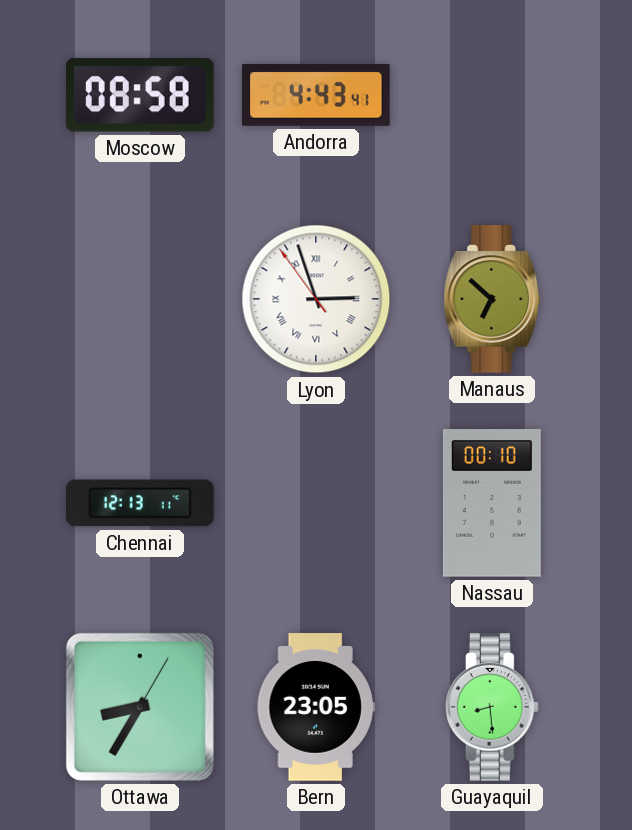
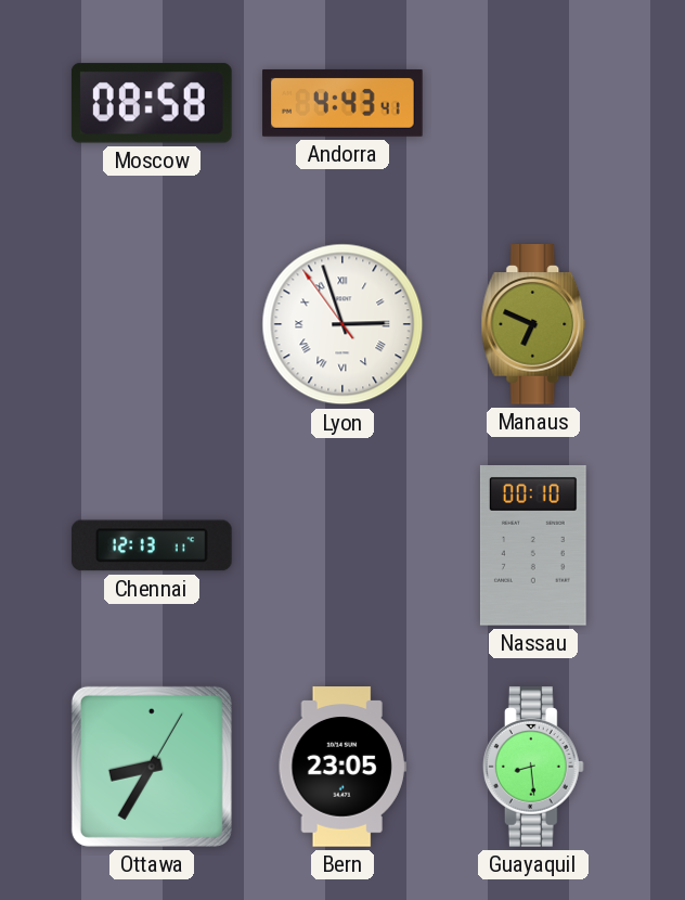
Manaus: 6:52 -> 6:49
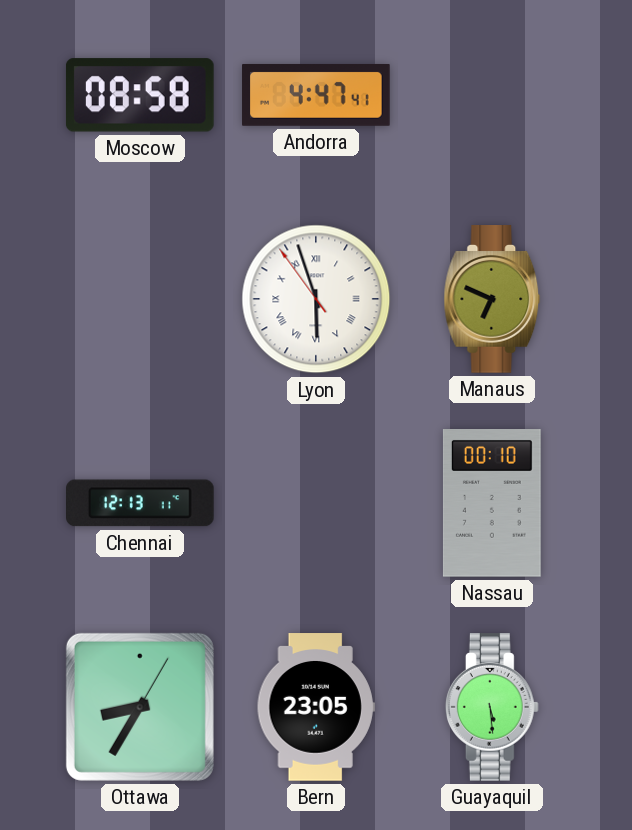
Andorra: 4:43 -> 4:47
Lyon: 2:56 -> 5:56
Guayaquil: 8:29 -> 5:29
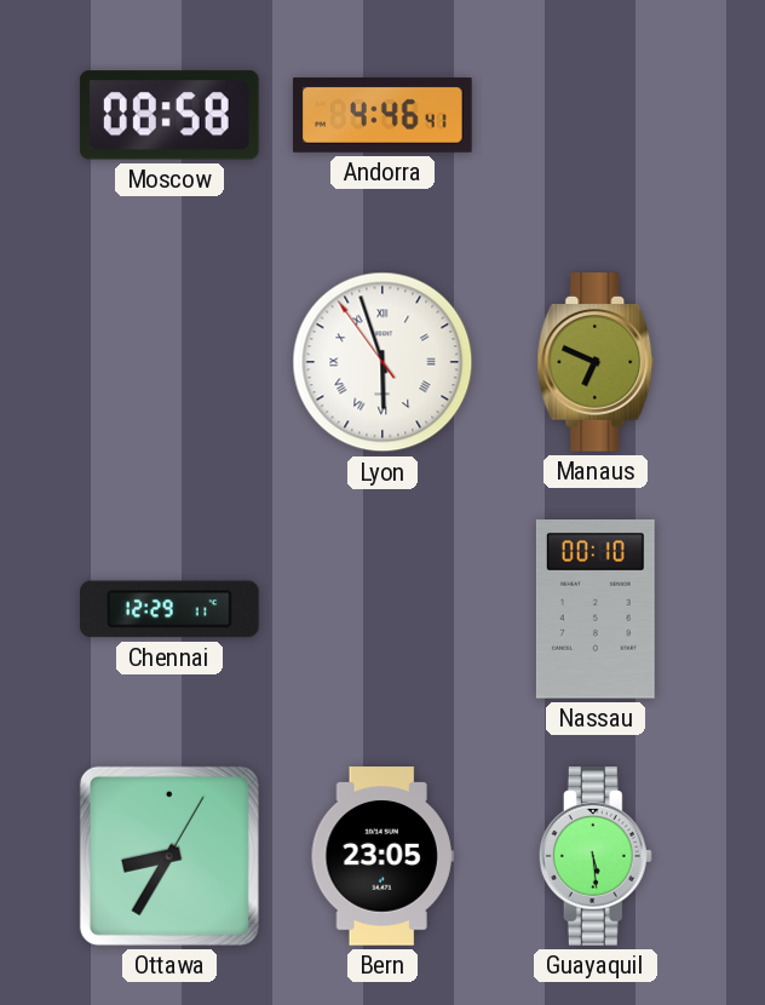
Andorra: 4:47 -> 4:46
Chennai: 12:13 -> 12:29
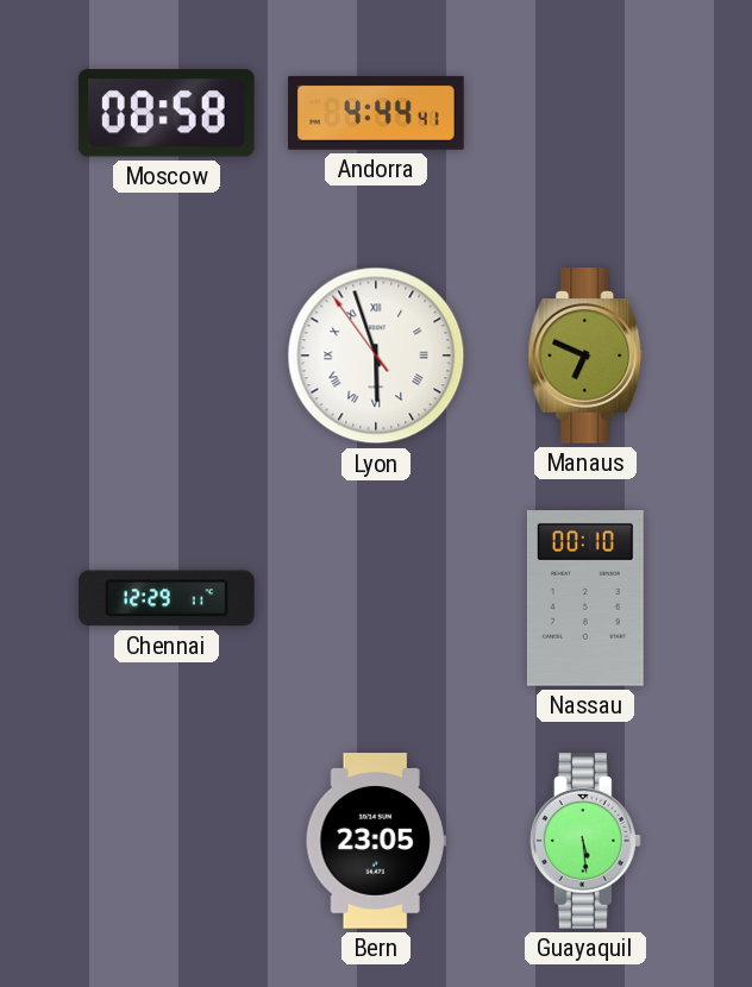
Andorra: 4:46 -> 4:44
Ottawa: 8:35 -> none
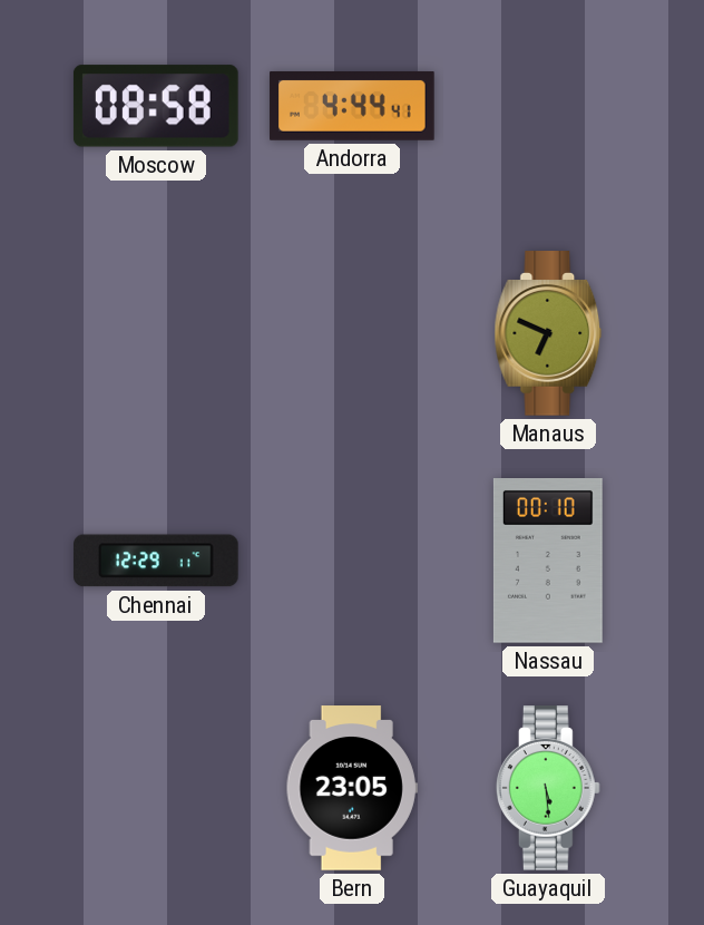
Lyon: 5:56 -> none
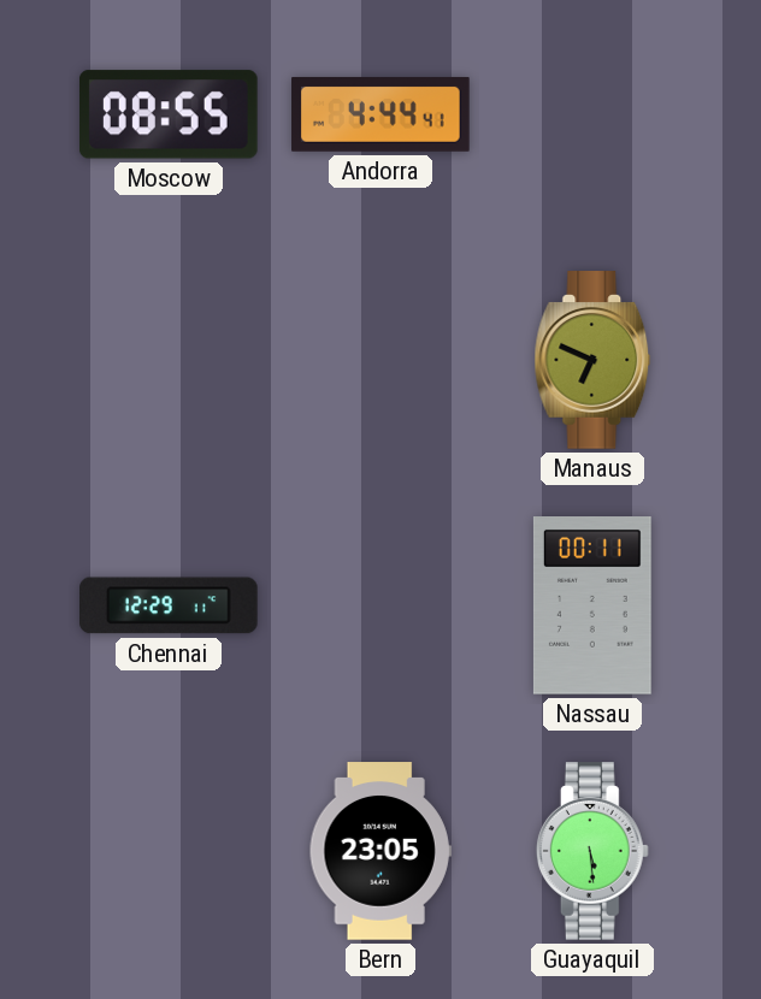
Moscow: 08:58 -> 08:55
Nassau: 00:10 -> 00:11
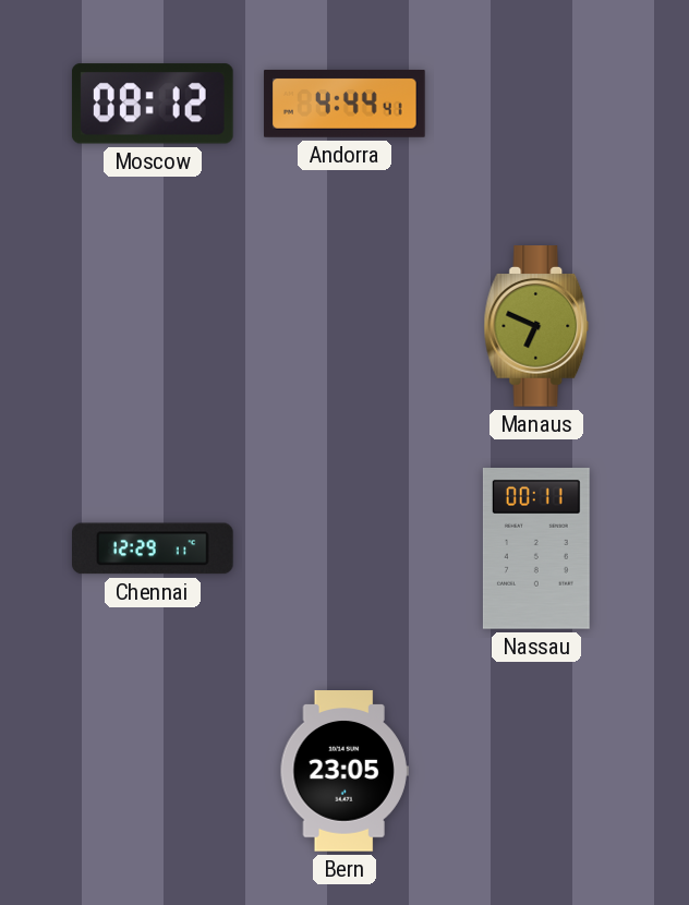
Moscow: 08:55 -> 08:12
Guayaquil: 5:29 -> none
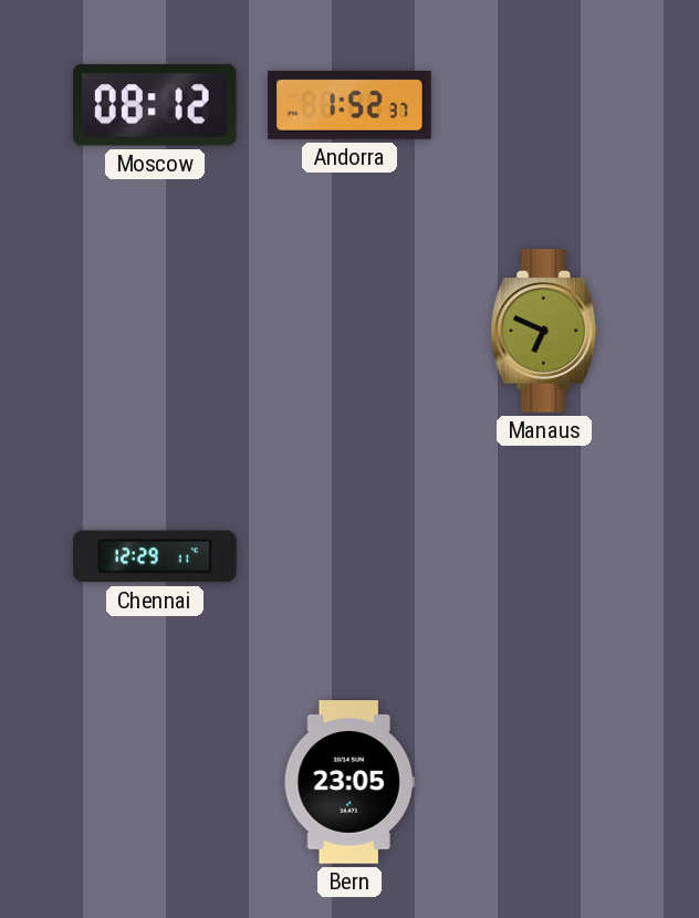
Andorra: 4:44 -> 1:52
Nassau: 00:11 -> none
